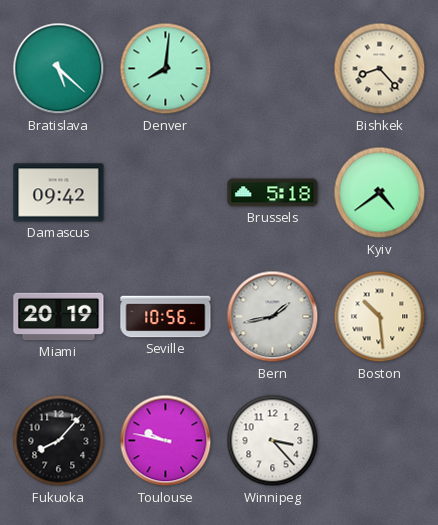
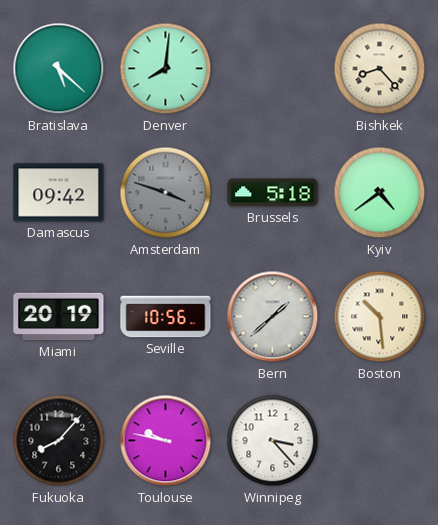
Amsterdam: none -> 3:48
Bern: 1:43 -> 1:38
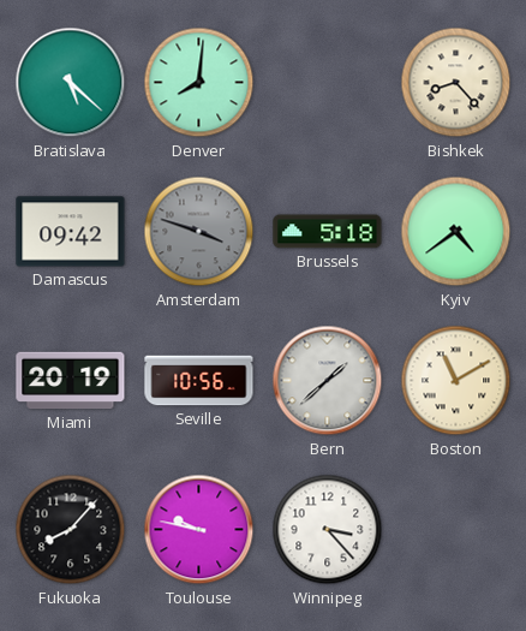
Boston: 10:29 -> 11:10
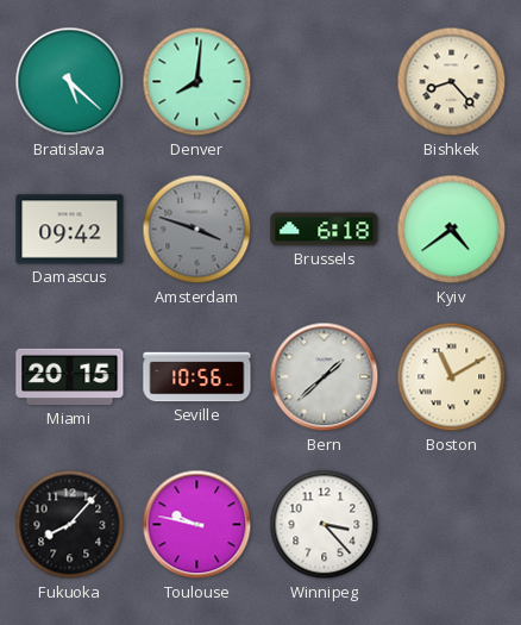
Brussels: 5:18 -> 6:18
Miami: 20:19 -> 20:15
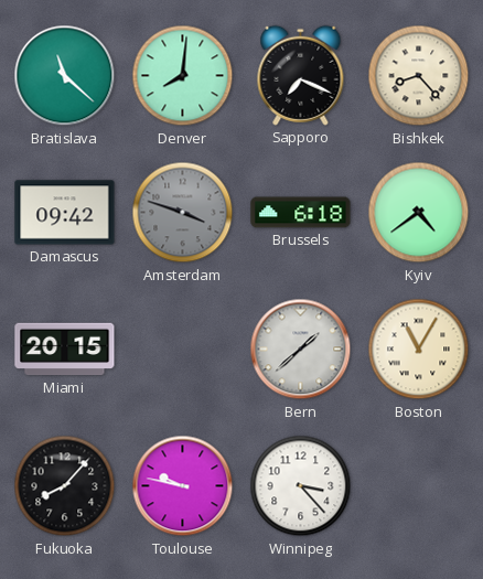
Bratislava: 5:22 -> 11:22
Sapporo: none -> 7:19
Seville: 10:56 -> none
Boston: 11:10 -> 11:05
